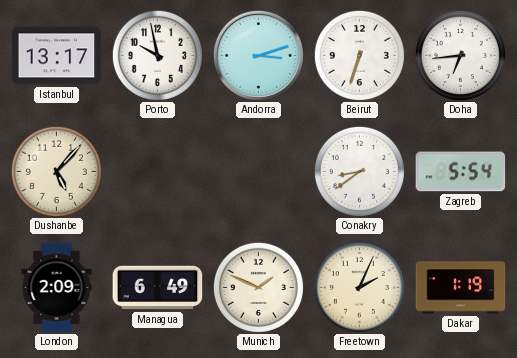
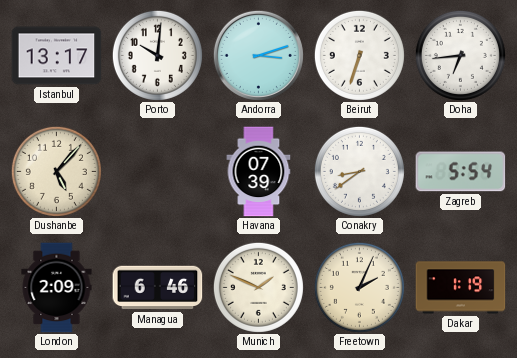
Porto: 9:58 -> 10:01
Havana: none -> 07:39
Managua: 6:49 -> 6:46
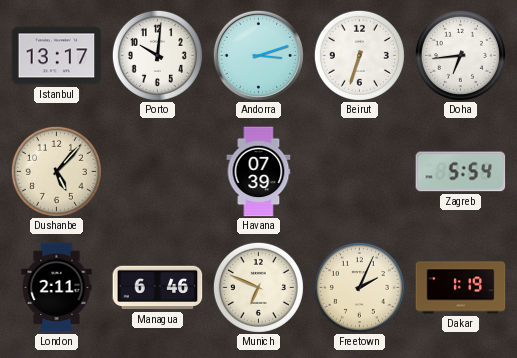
Conakry: 8:39 -> none
London: 2:09 -> 2:11
Munich: 1:49 -> 6:49
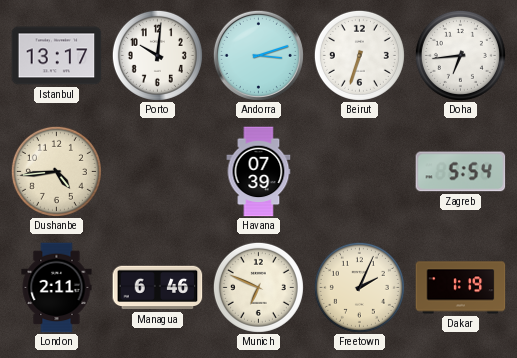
Dushanbe: 5:07 -> 4:44
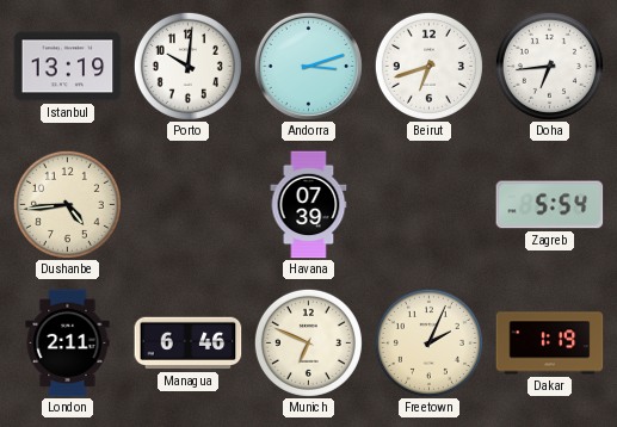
Istanbul: 13:17 -> 13:19
Beirut: 6:33 -> 6:42
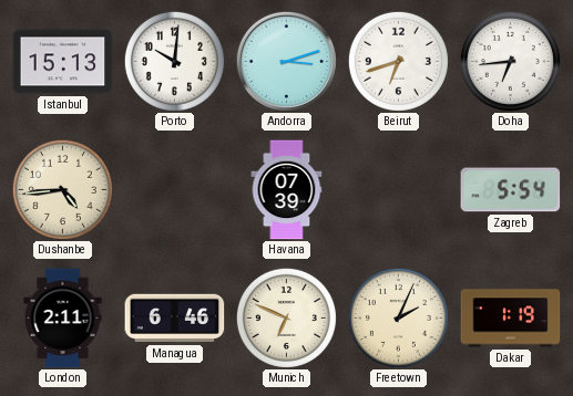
Istanbul: 13:19 -> 15:13
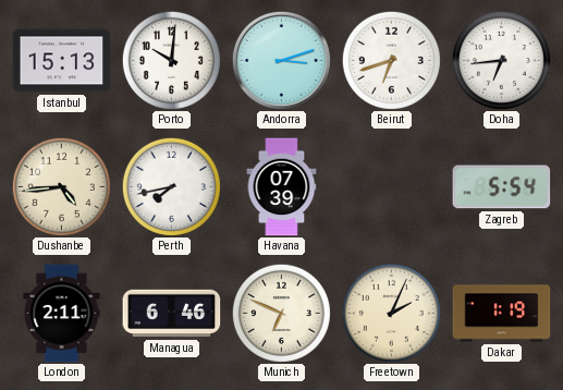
Perth: none -> 7:43
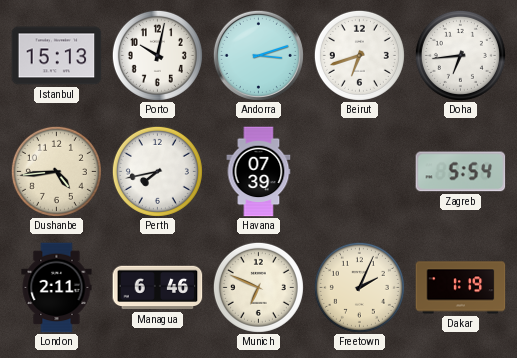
Porto: 10:01 -> 10:02
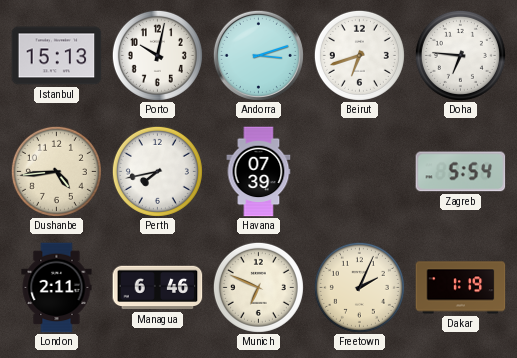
Doha: 6:44 -> 6:46
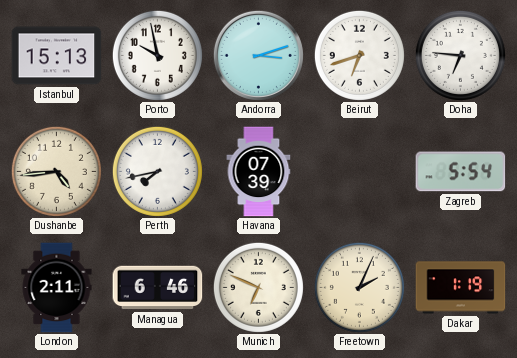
Porto: 10:02 -> 9:58
